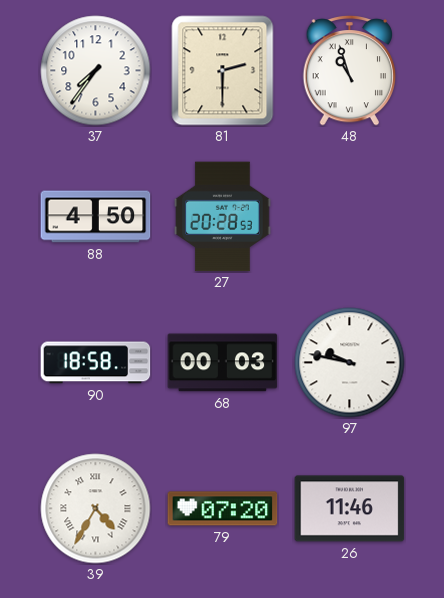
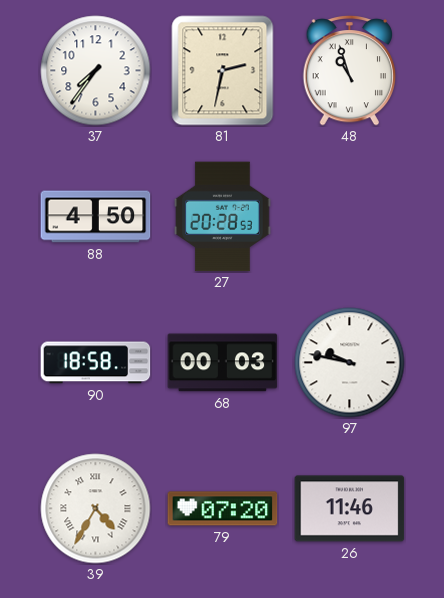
81: 2:30 -> 2:32
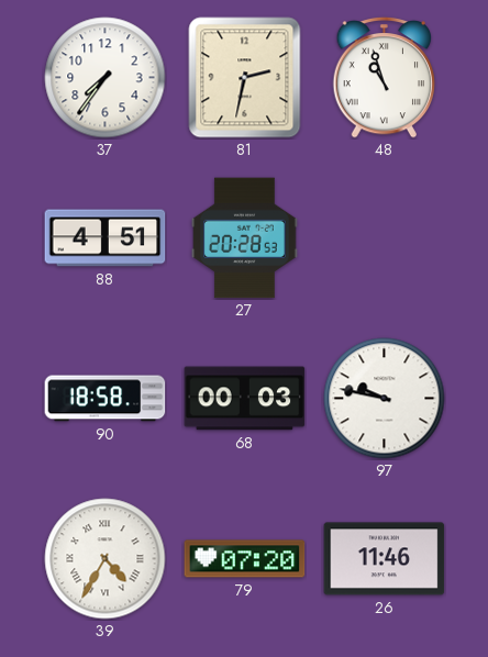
88: 4:50 -> 4:51
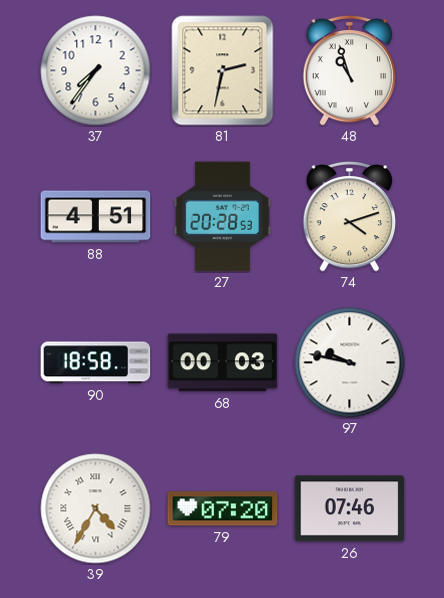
74: none -> 4:12
26: 11:46 -> 07:46
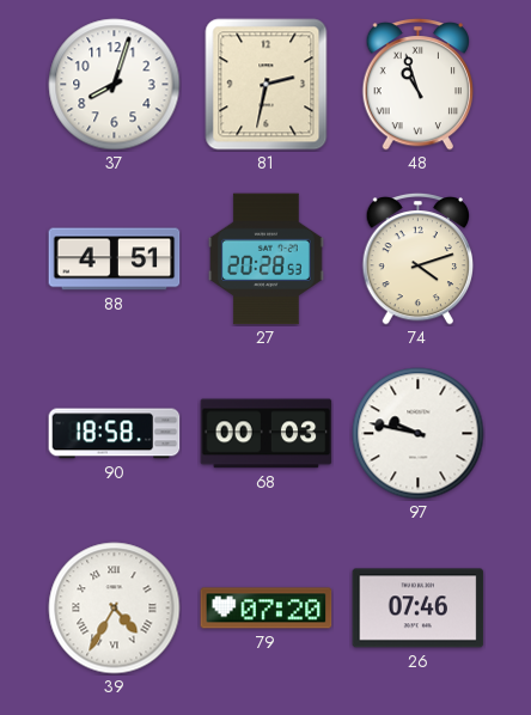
37: 7:36 -> 8:03
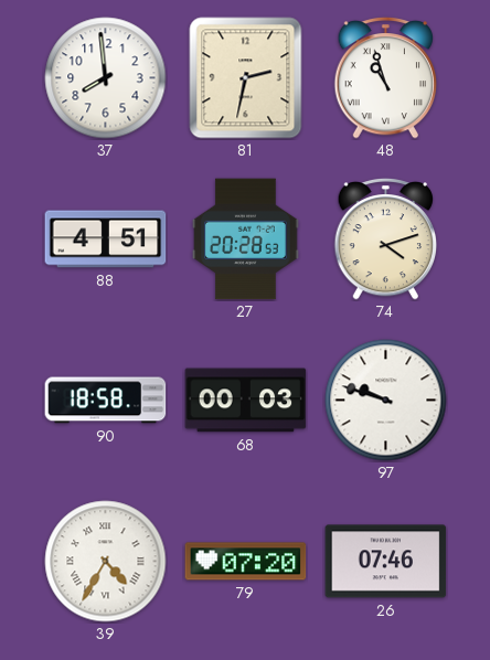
37: 8:03 -> 7:59
97: 9:47 -> 9:48
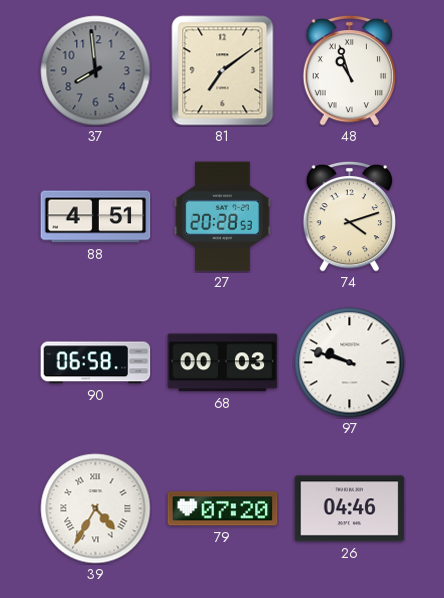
37 dial: white -> grey
81: 2:32 -> 7:09
90: 18:58 -> 06:58
26: 07:46 -> 04:46
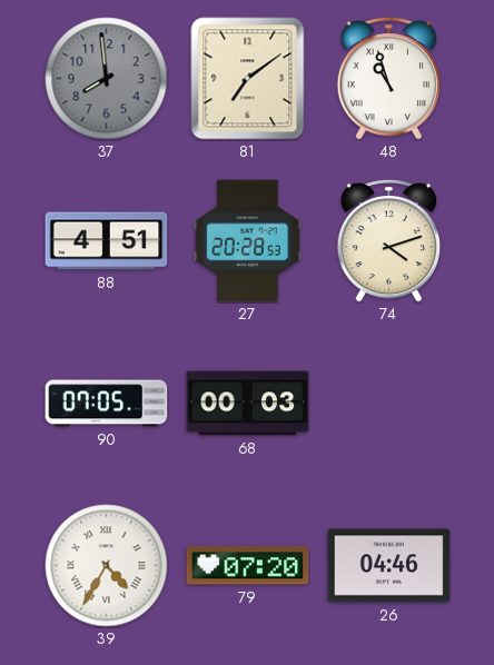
90: 06:58 -> 07:05
97: 9:48 -> none
